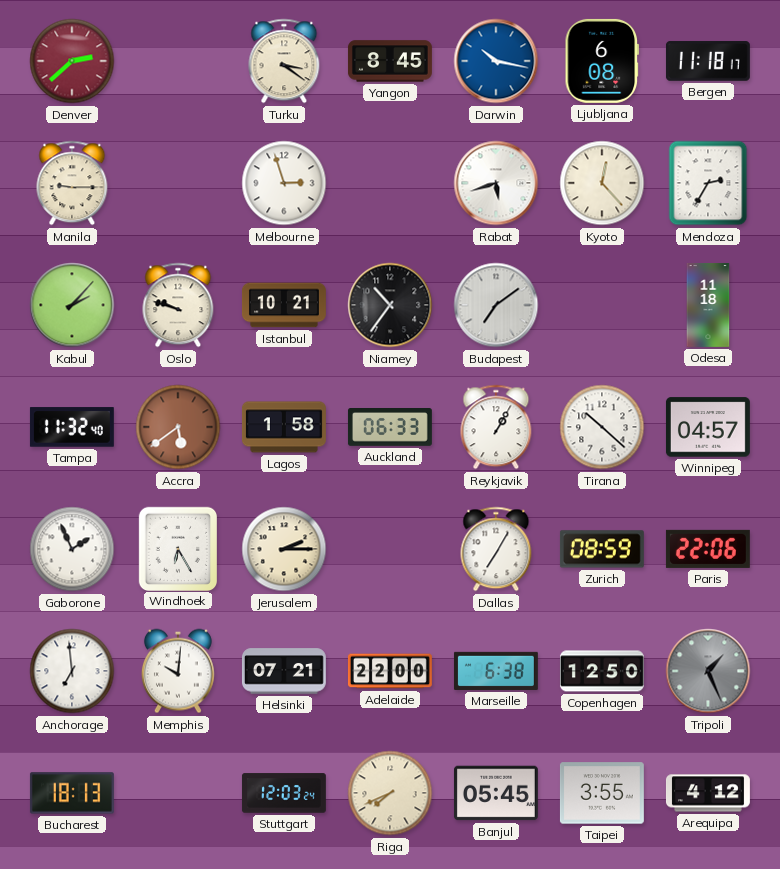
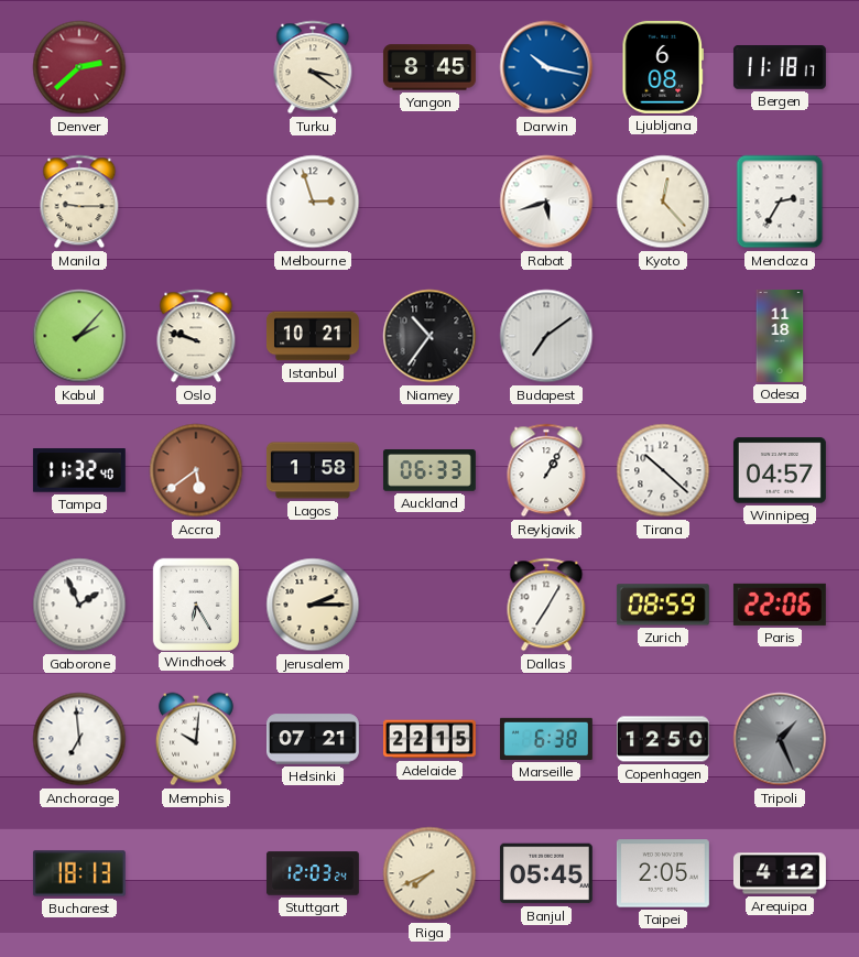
Adelaide: 22:00 -> 22:15
Taipei: 3:55 -> 2:05
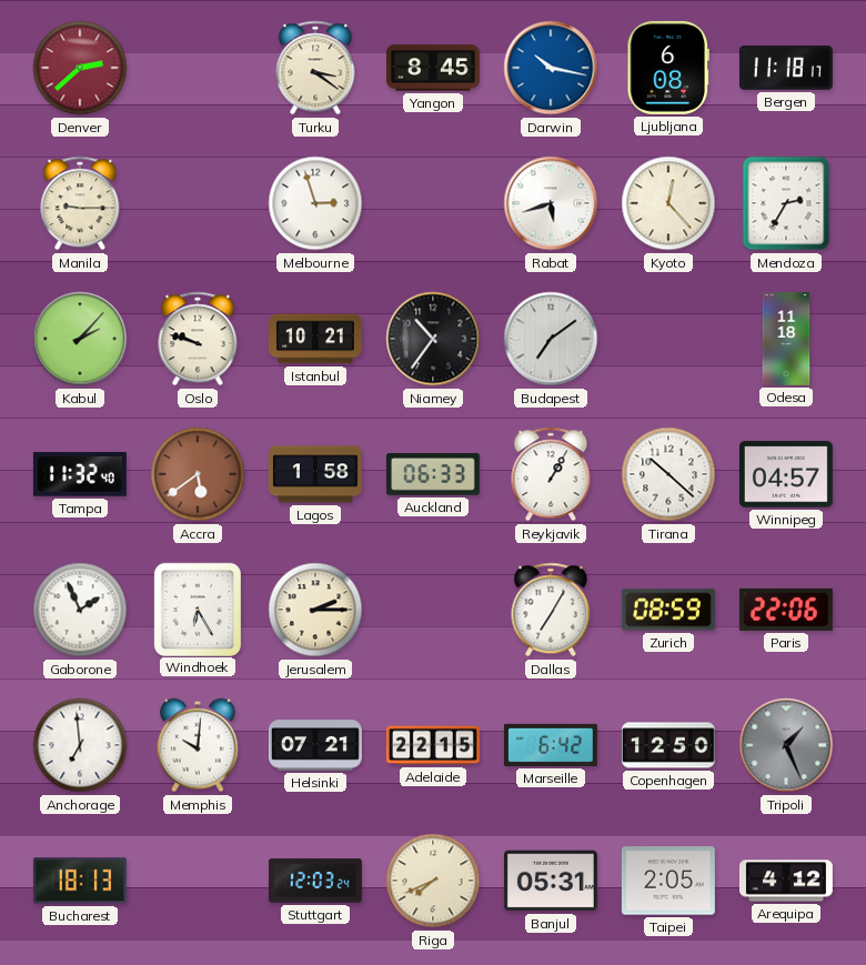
Marseille: 6:38 -> 6:42
Banjul: 05:45 -> 05:31
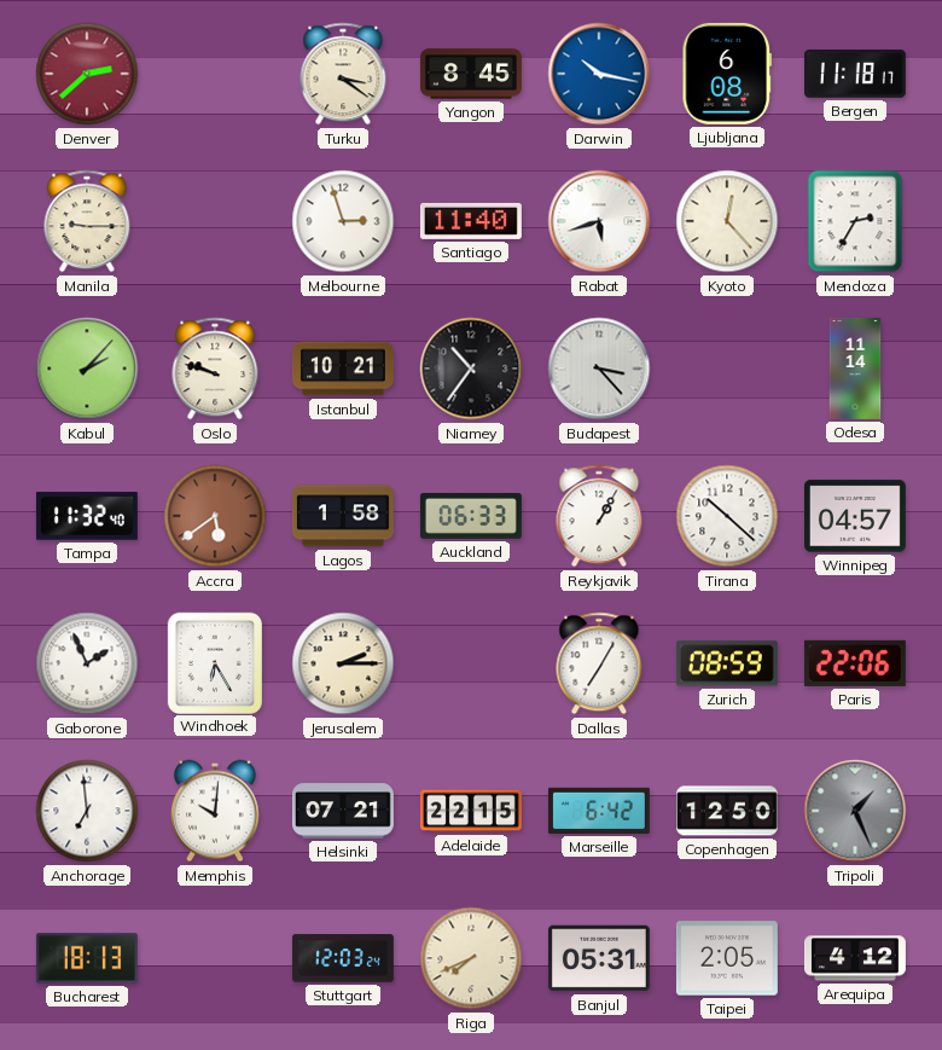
Santiago: none -> 11:40
Budapest: 7:09 -> 3:23
Odesa: 11:18 -> 11:14
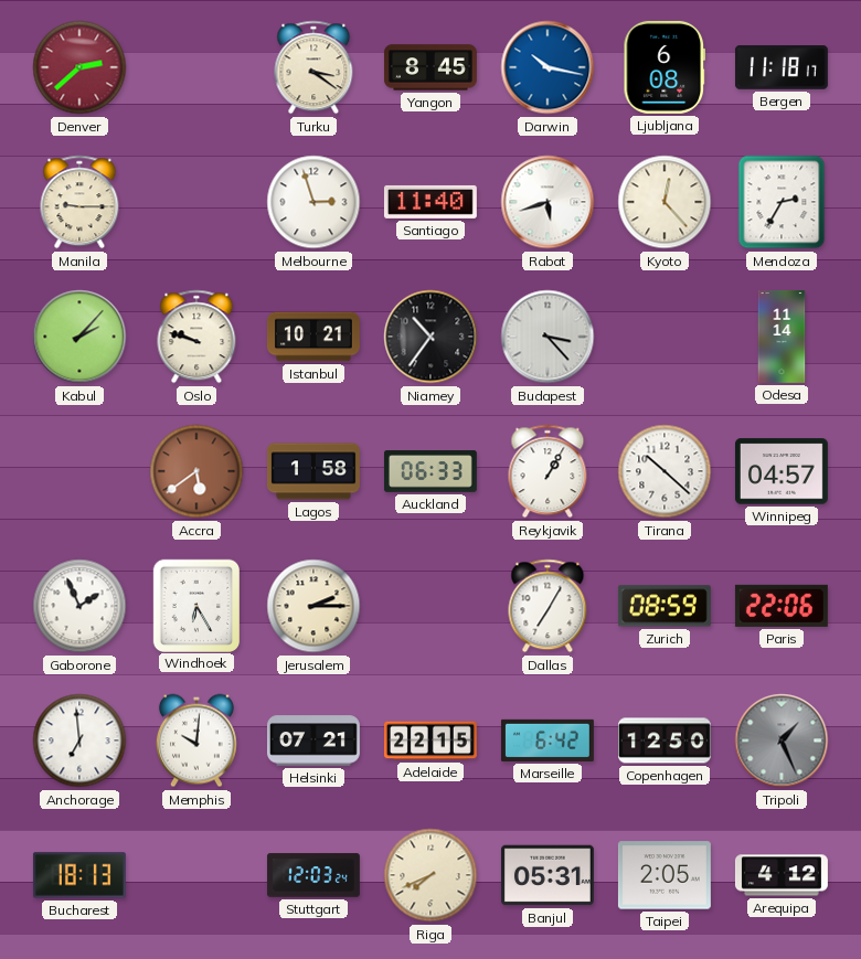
Tampa: 11:32 -> none
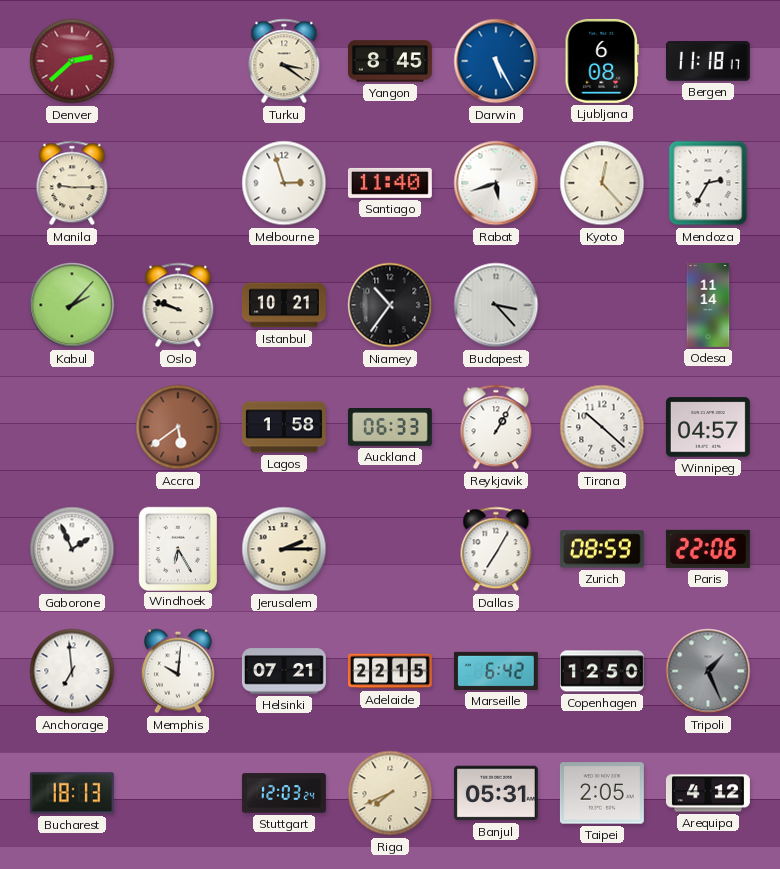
Darwin: 10:17 -> 5:25
